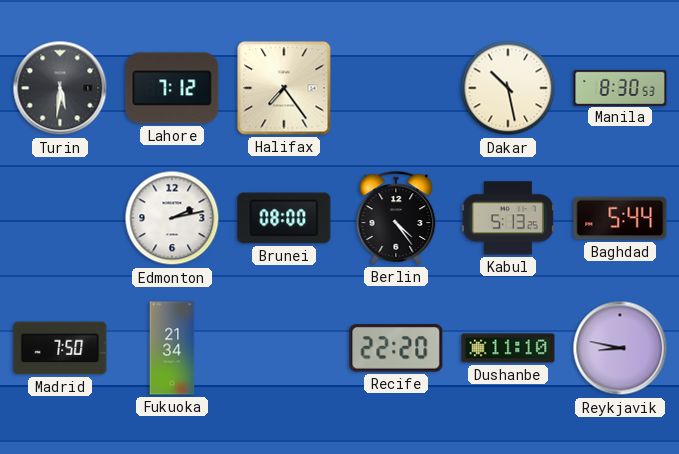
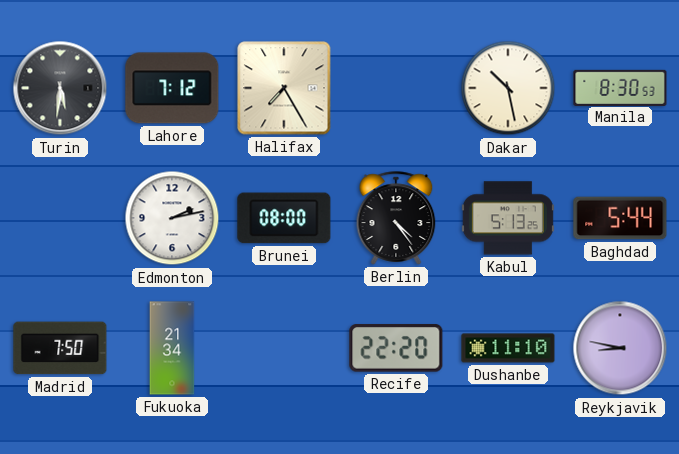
Halifax: 7:24 -> 7:25
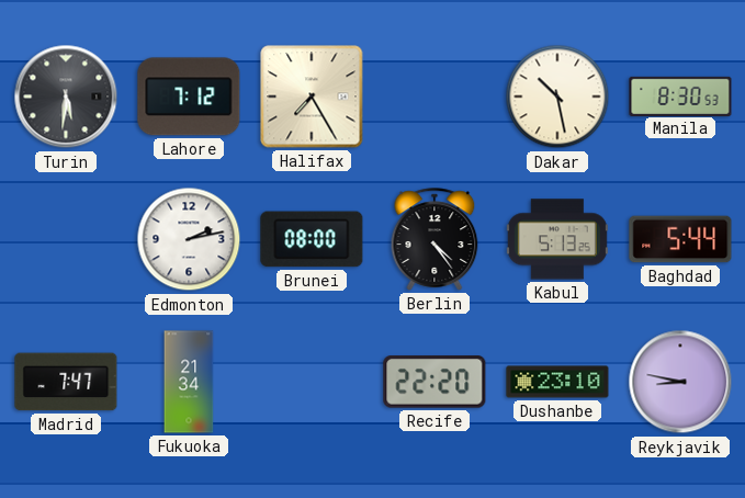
Madrid: 7:50 -> 7:47
Dushanbe: 11:10 -> 23:10
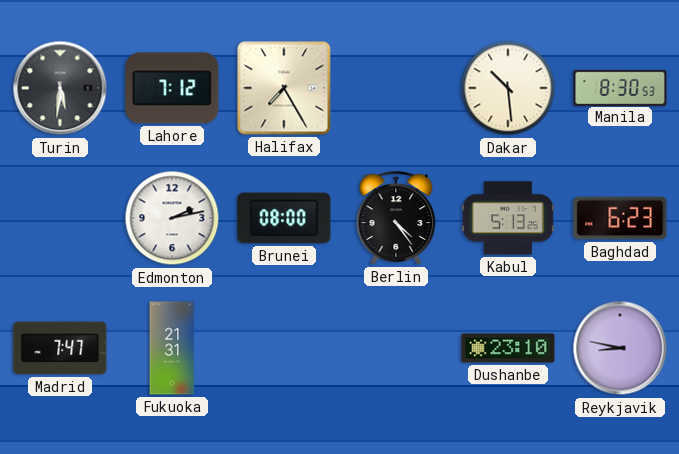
Dakar: 10:28 -> 10:29
Baghdad: 5:44 -> 6:23
Fukuoka: 21:34 -> 21:31
Recife: 22:20 -> none
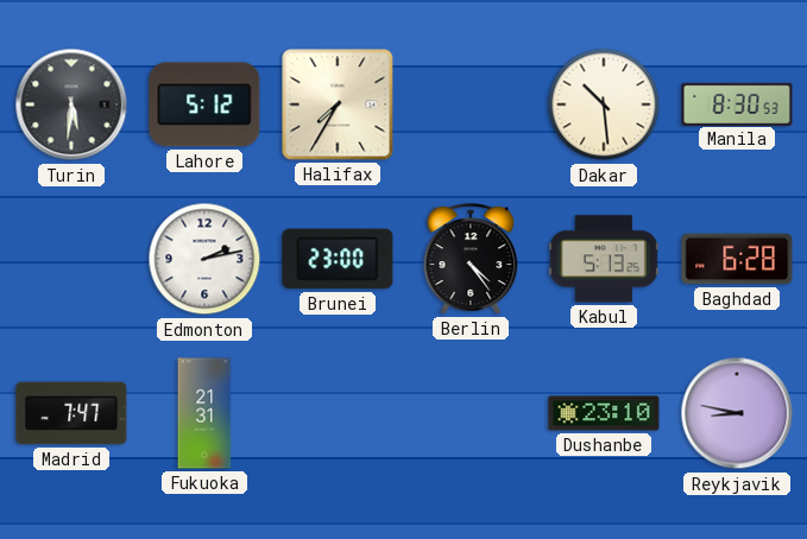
Lahore: 7:12 -> 5:12
Halifax: 7:25 -> 7:35
Brunei: 08:00 -> 23:00
Baghdad: 6:23 -> 6:28
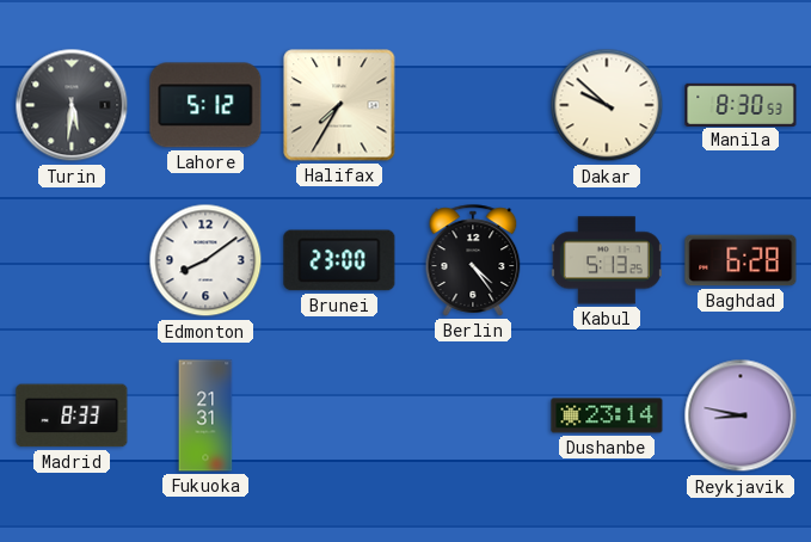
Dakar: 10:29 -> 9:52
Edmonton: 2:13 -> 8:09
Madrid: 7:47 -> 8:33
Dushanbe: 23:10 -> 23:14
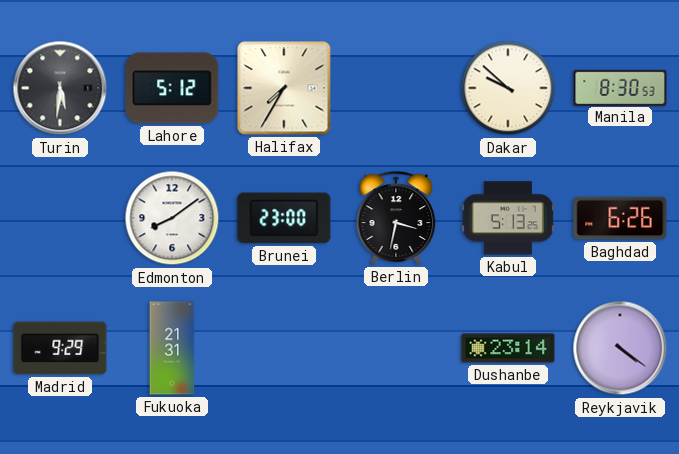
Berlin: 4:24 -> 3:32
Baghdad: 6:28 -> 6:26
Madrid: 8:33 -> 9:29
Reykjavik: 8:47 -> 4:21
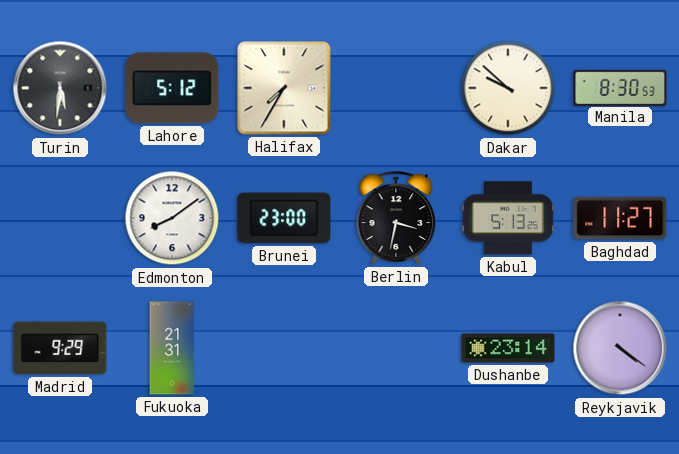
Baghdad: 6:26 -> 11:27
